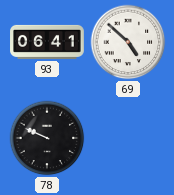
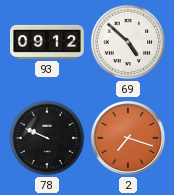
93: 06:41 -> 09:12
2: none -> 7:18
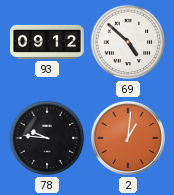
78: 9:49 -> 9:46
2: 7:18 -> 1:01
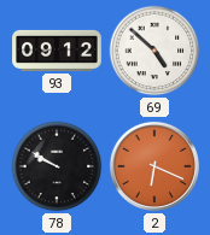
78: 9:46 -> 9:50
2: 1:01 -> 6:19
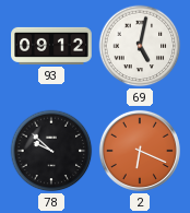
69: 4:52 -> 5:02
78: 9:50 -> 9:52
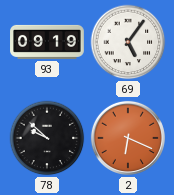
93: 09:12 -> 09:19
69: 5:02 -> 5:06
